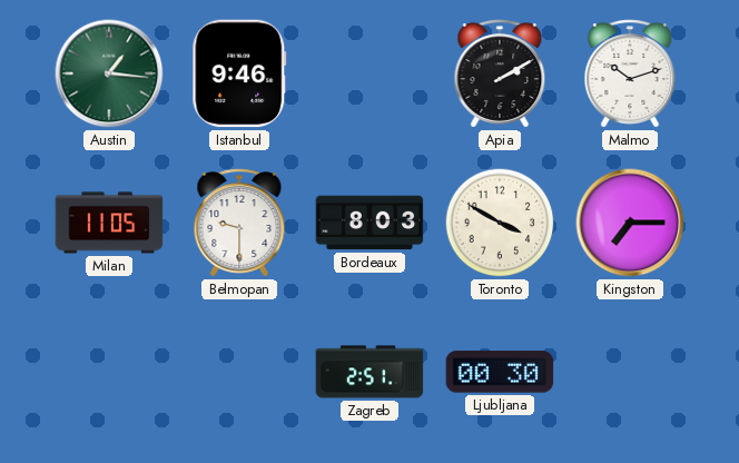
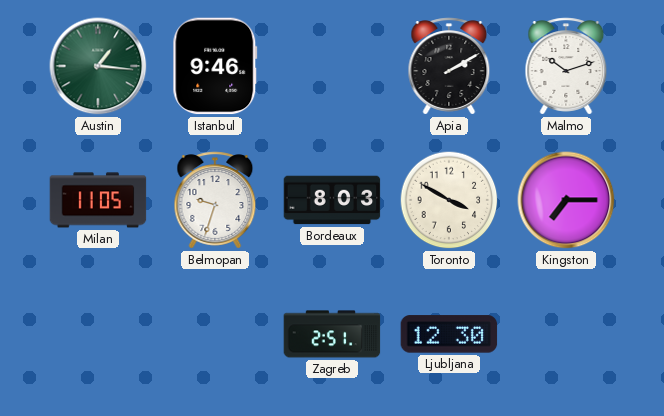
Belmopan: 9:30 -> 9:33
Ljubljana: 00:30 -> 12:30
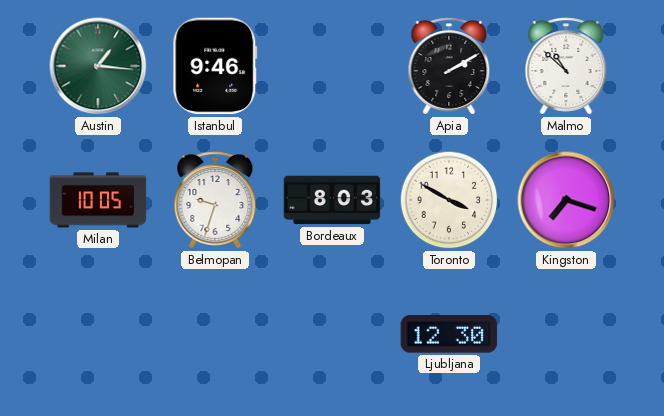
Malmo: 10:12 -> 10:52
Milan: 11:05 -> 10:05
Kingston: 7:15 -> 7:18
Zagreb: 2:51 -> none
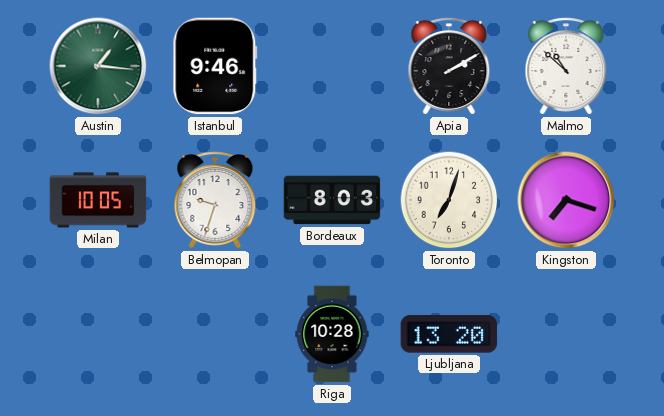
Toronto: 3:50 -> 7:03
Riga: none -> 10:28
Ljubljana: 12:30 -> 13:20
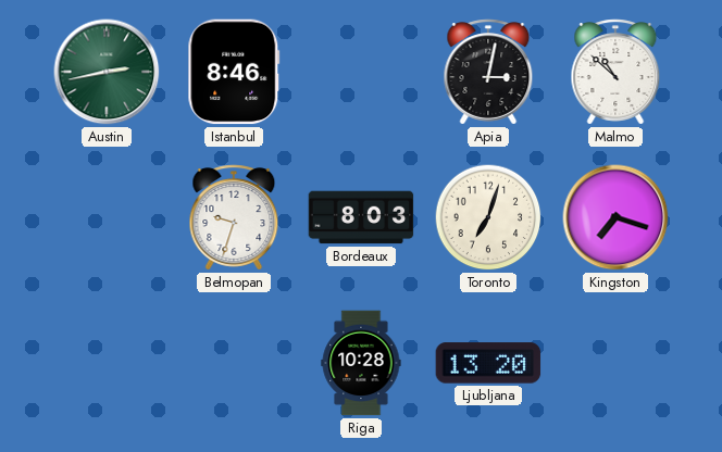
Austin: 1:16 -> 2:43
Istanbul: 9:46 -> 8:46
Apia: 2:10 -> 3:02
Milan: 10:05 -> none
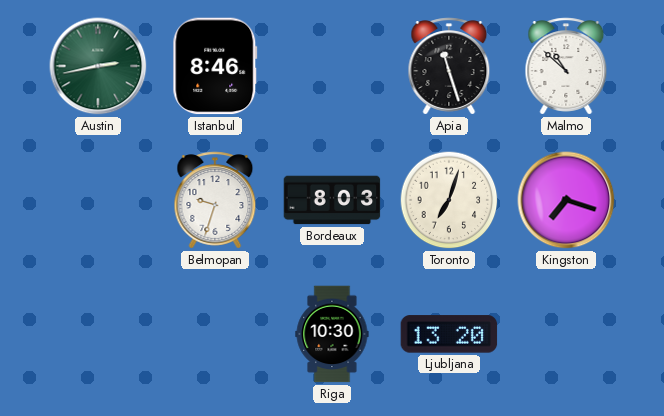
Apia: 3:02 -> 11:27
Riga: 10:28 -> 10:30
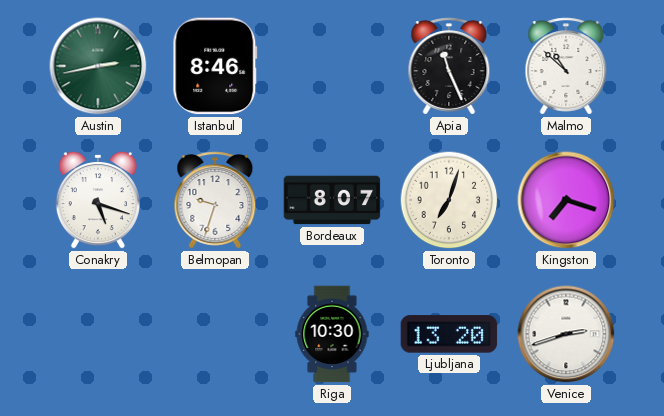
Apia: 11:27 -> 11:26
Conakry: none -> 5:18
Bordeaux: 8:03 -> 8:07
Venice: none -> 2:42
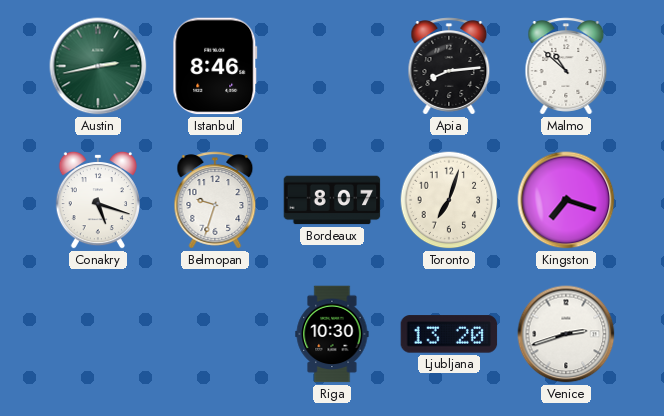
Apia: 11:26 -> 8:14
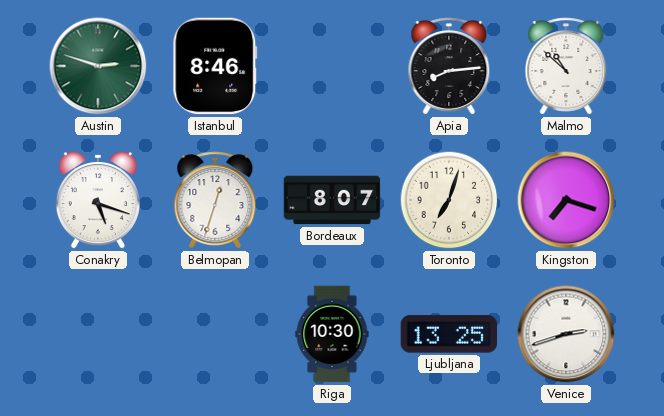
Austin: 2:43 -> 2:48
Belmopan: 9:33 -> 12:33
Ljubljana: 13:20 -> 13:25
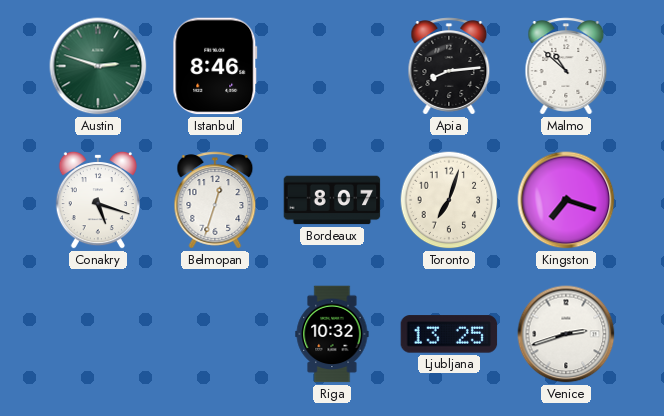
Riga: 10:30 -> 10:32
